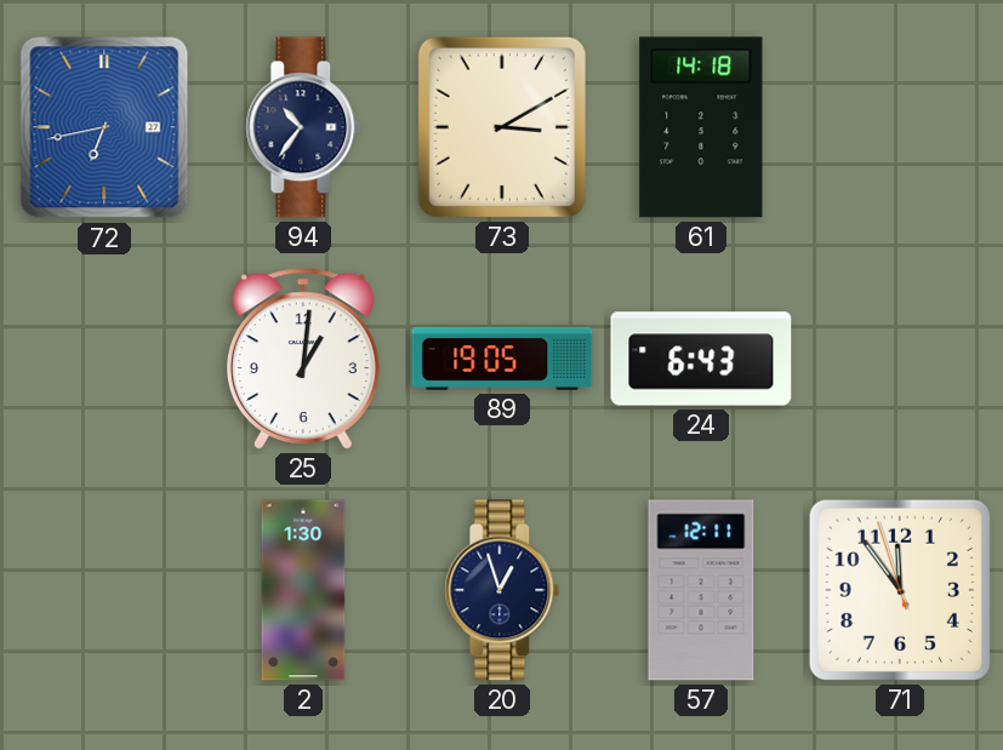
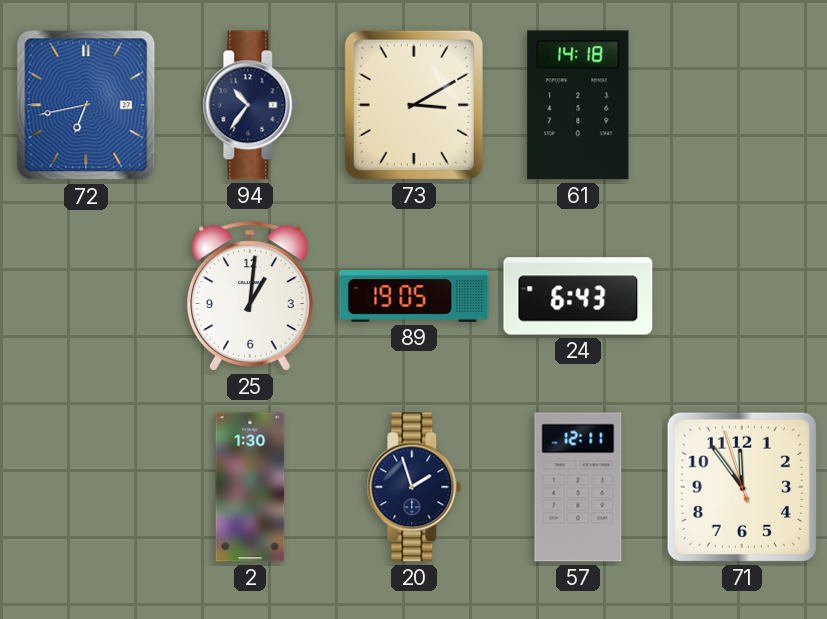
20: 12:57 -> 1:57
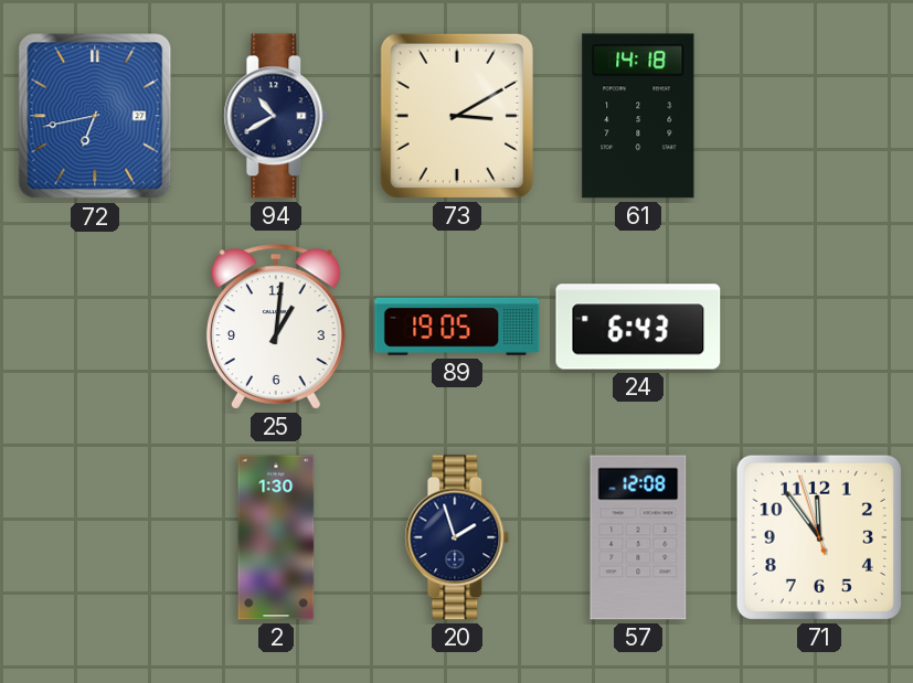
94: 10:36 -> 10:40
57: 12:11 -> 12:08
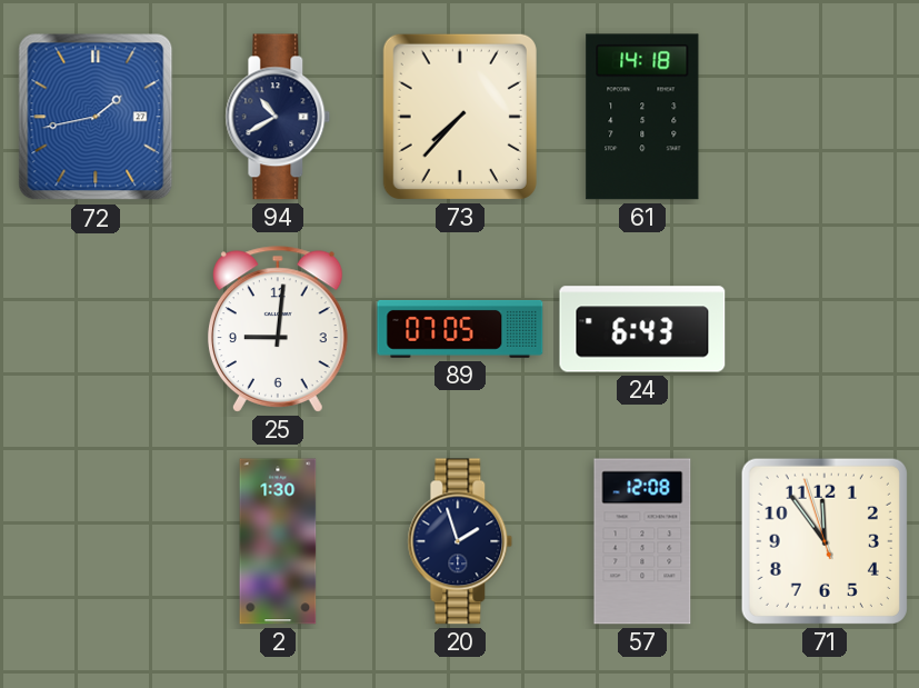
72: 6:43 -> 1:43
73: 3:10 -> 7:37
25: 1:01 -> 9:01
89: 19:05 -> 07:05
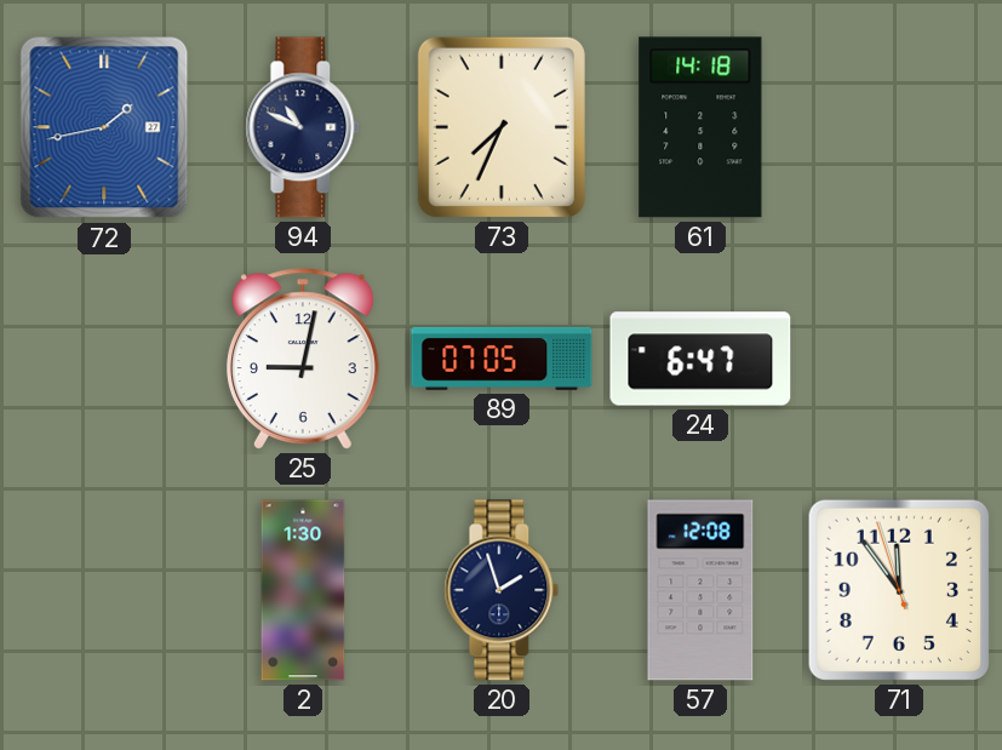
94: 10:40 -> 10:49
73: 7:37 -> 7:34
25: 9:01 -> 9:02
24: 6:43 -> 6:47
